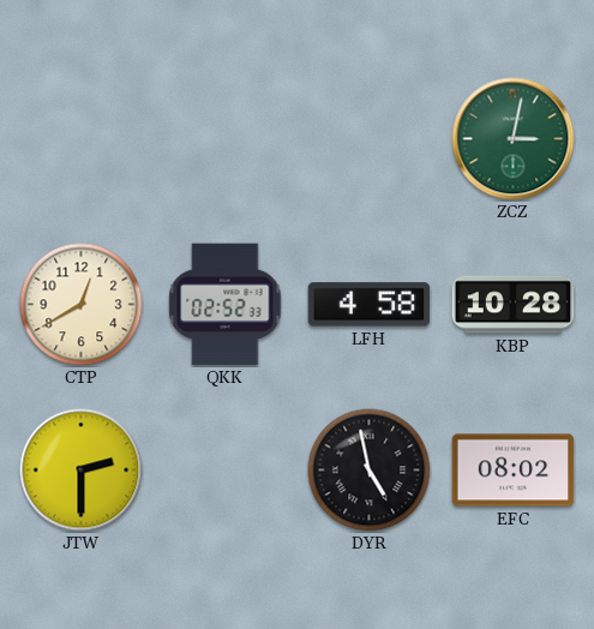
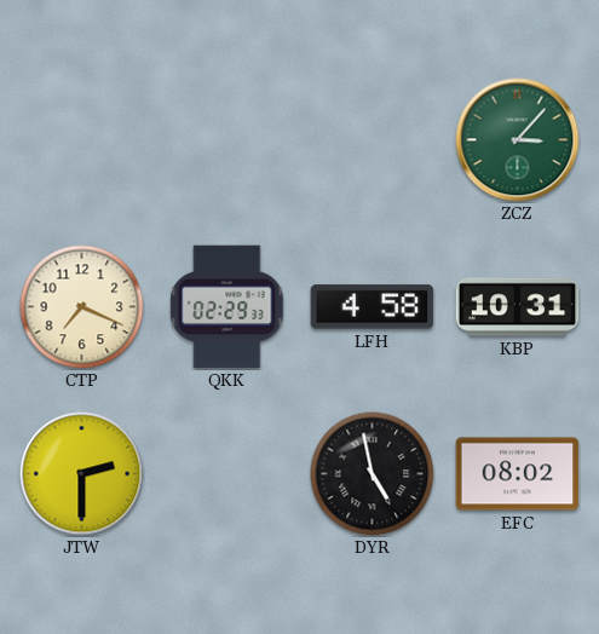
ZCZ: 3:02 -> 3:07
CTP: 12:40 -> 7:19
QKK: 02:52 -> 02:29
KBP: 10:28 -> 10:31
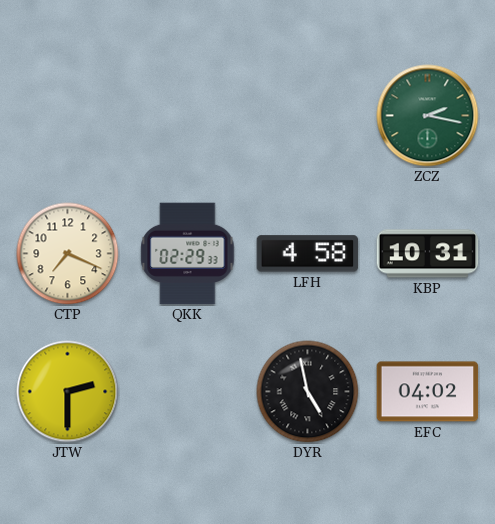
ZCZ: 3:07 -> 2:17
EFC: 08:02 -> 04:02
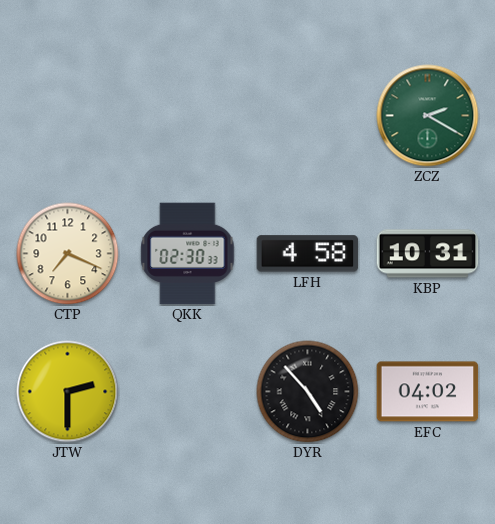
ZCZ: 2:17 -> 2:20
QKK: 02:29 -> 02:30
DYR: 4:58 -> 4:53
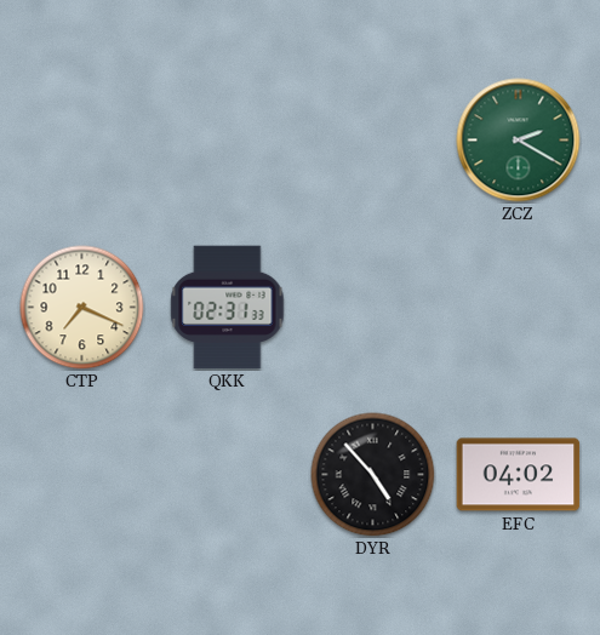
QKK: 02:30 -> 02:31
LFH: 4:58 -> none
KBP: 10:31 -> none
JTW: 2:30 -> none
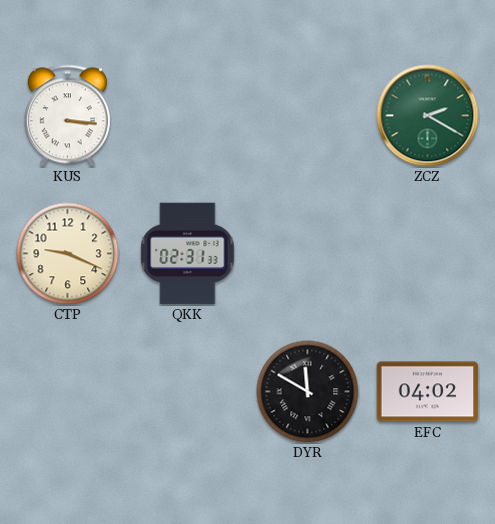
KUS: none -> 3:16
CTP: 7:19 -> 9:19
DYR: 4:53 -> 11:50
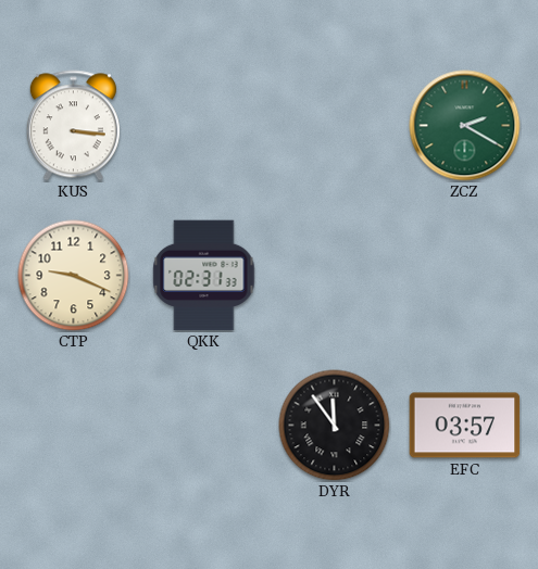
DYR: 11:50 -> 11:54
EFC: 04:02 -> 03:57
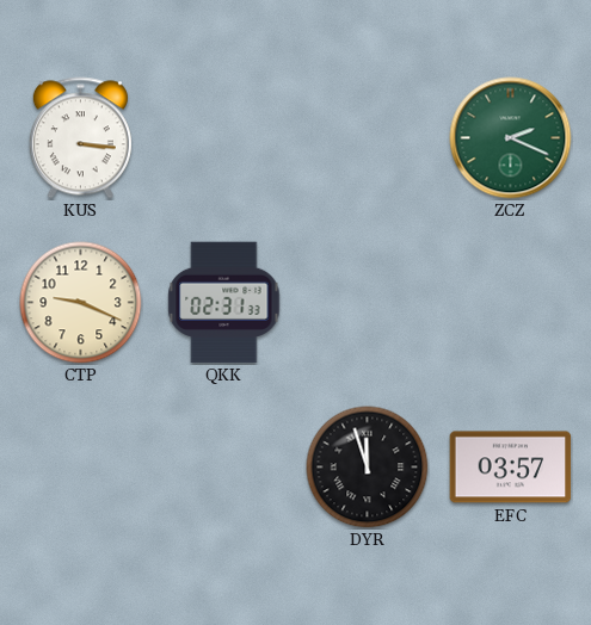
ZCZ: 2:20 -> 2:19
DYR: 11:54 -> 11:57
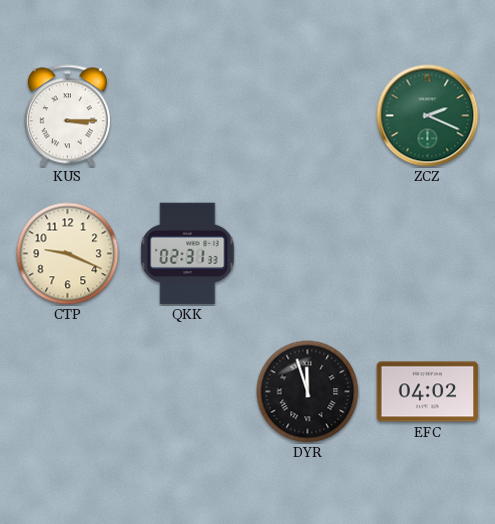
KUS: 3:16 -> 3:15
EFC: 03:57 -> 04:02
